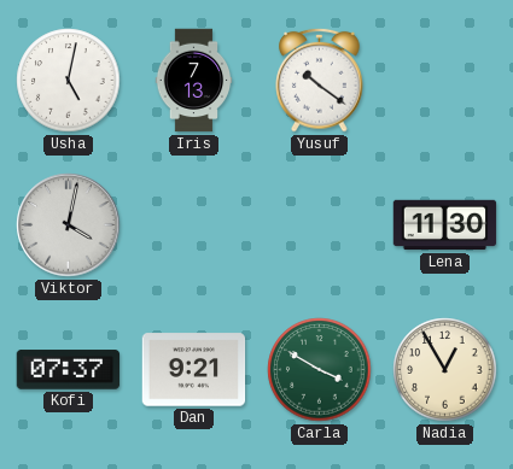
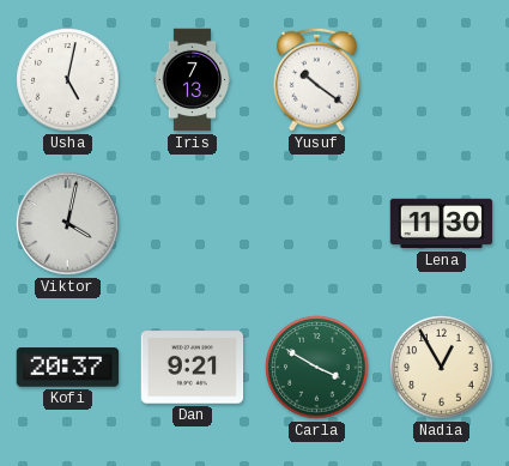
Kofi: 07:37 -> 20:37
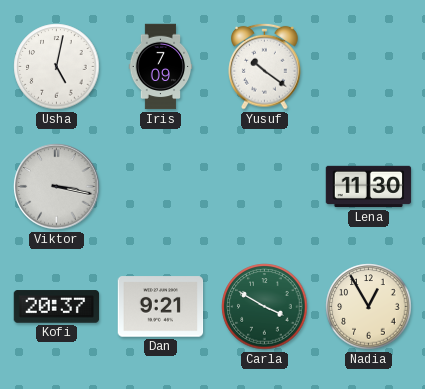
Iris: 7:13 -> 7:09
Viktor: 4:02 -> 3:17
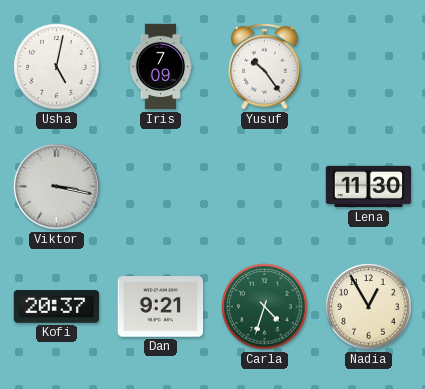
Yusuf: 10:21 -> 10:24
Carla: 3:50 -> 4:33
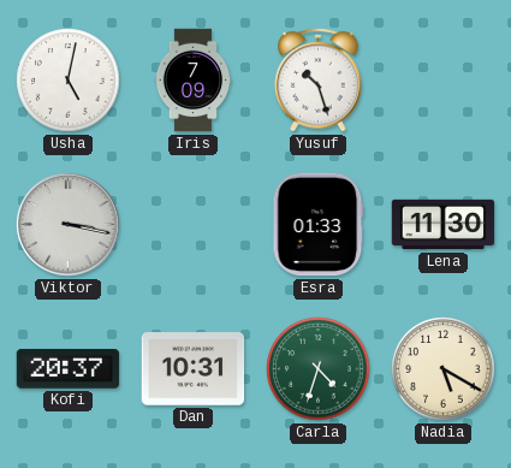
Yusuf: 10:24 -> 10:27
Esra: none -> 01:33
Dan: 9:21 -> 10:31
Nadia: 12:55 -> 5:20
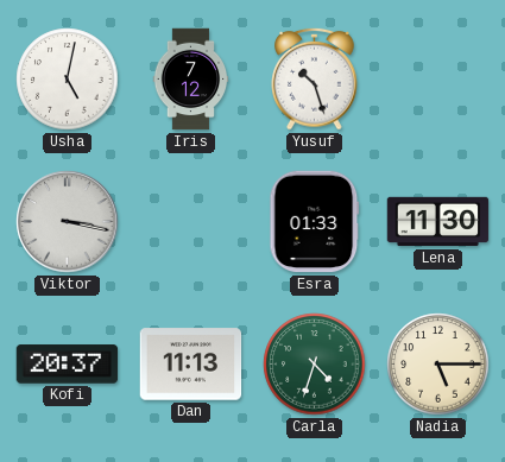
Iris: 7:09 -> 7:12
Dan: 10:31 -> 11:13
Nadia: 5:20 -> 5:15
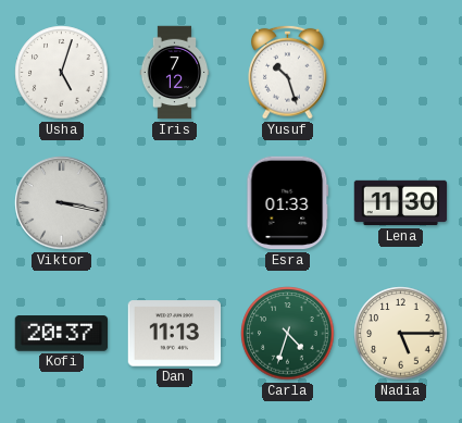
Usha: 5:02 -> 5:03
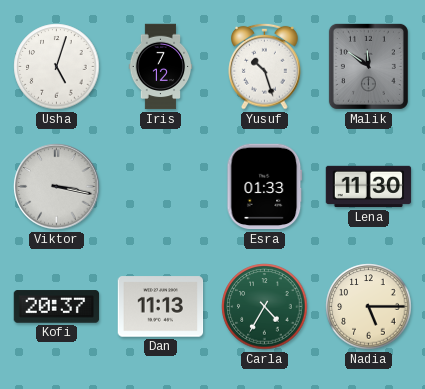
Malik: none -> 11:51
Carla: 4:33 -> 4:35
